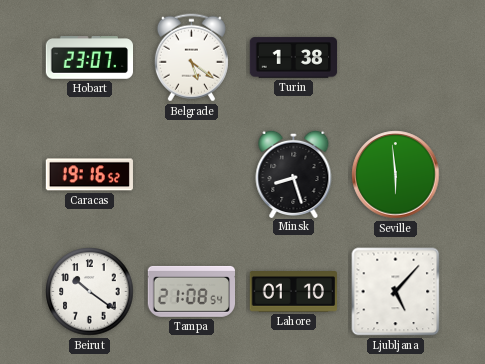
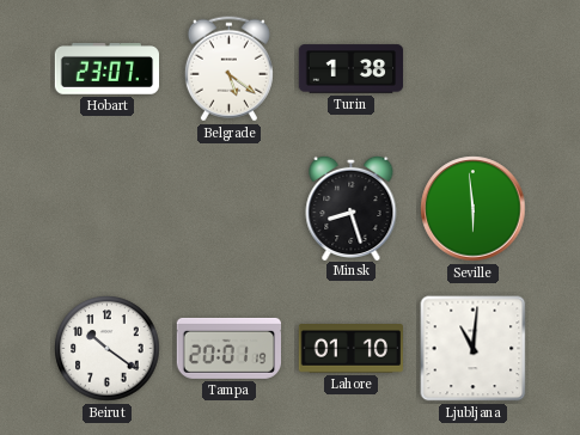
Caracas: 19:16 -> none
Tampa: 21:08 -> 20:01
Ljubljana: 5:07 -> 11:01
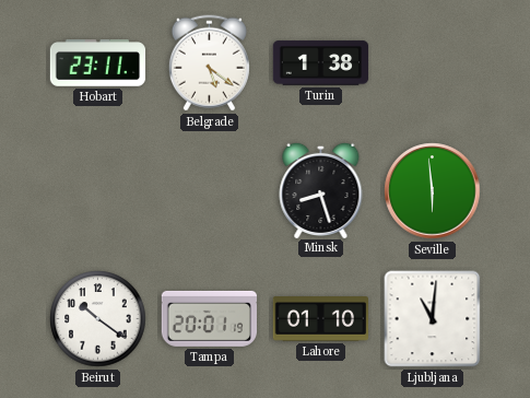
Hobart: 23:07 -> 23:11
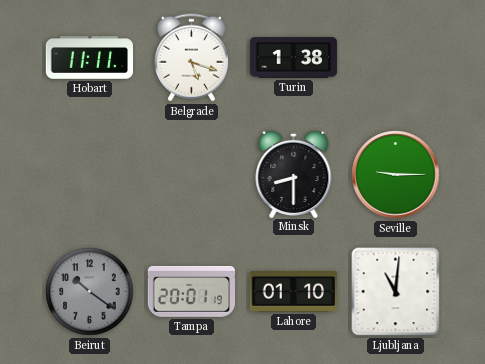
Hobart: 23:11 -> 11:11
Belgrade: 5:21 -> 5:18
Minsk: 8:27 -> 8:30
Seville: 5:59 -> 9:15
Beirut dial: white -> grey
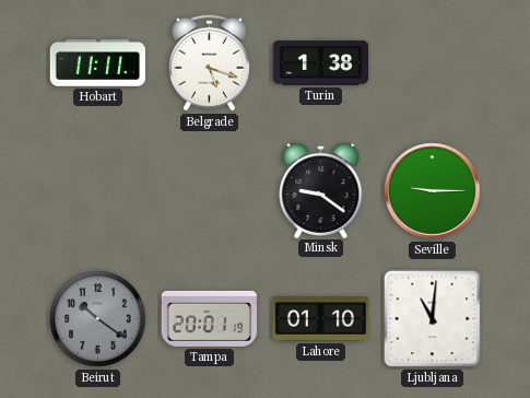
Minsk: 8:30 -> 9:21
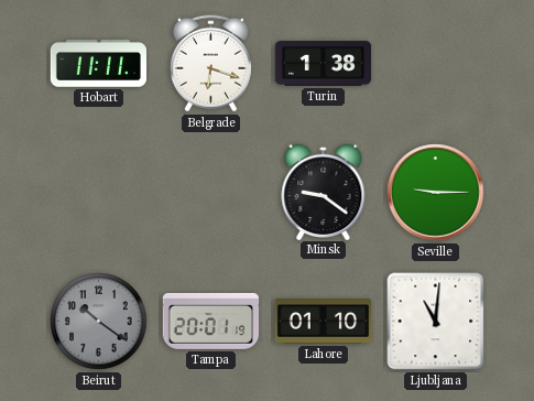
Belgrade: 5:18 -> 6:18
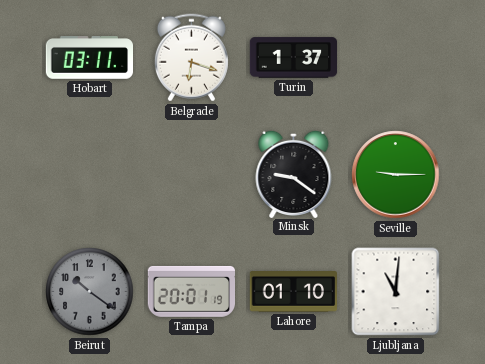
Hobart: 11:11 -> 03:11
Turin: 1:38 -> 1:37
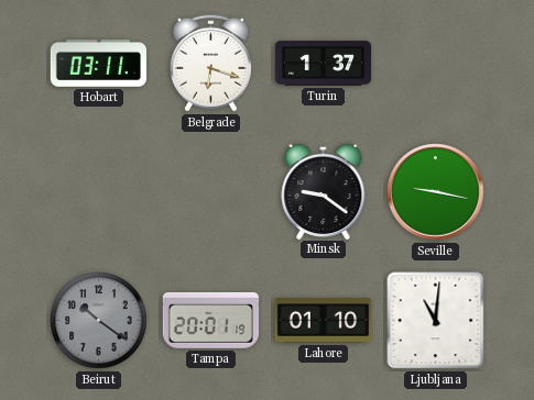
Seville: 9:15 -> 9:17
